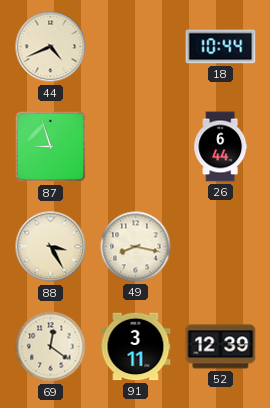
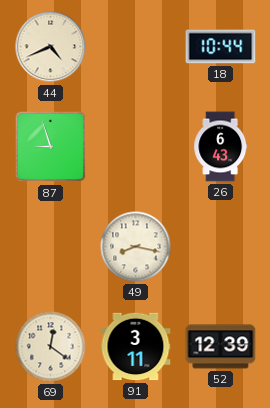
26: 6:44 -> 6:43
88: 3:25 -> none
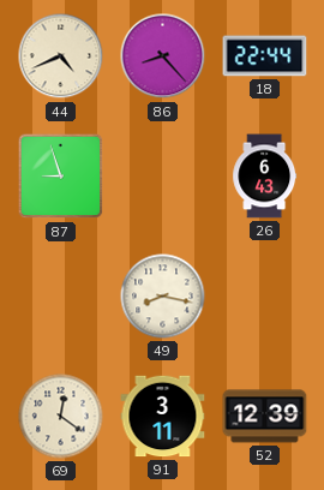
86: none -> 8:23
18: 10:44 -> 22:44
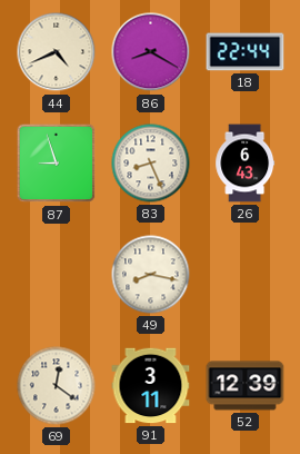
86: 8:23 -> 8:20
83: none -> 8:26
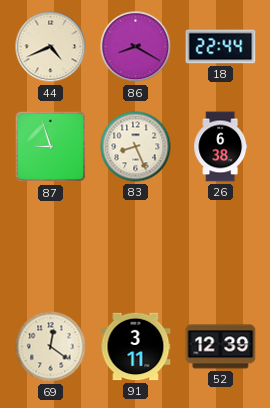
26: 6:43 -> 6:38
49: 8:17 -> none
